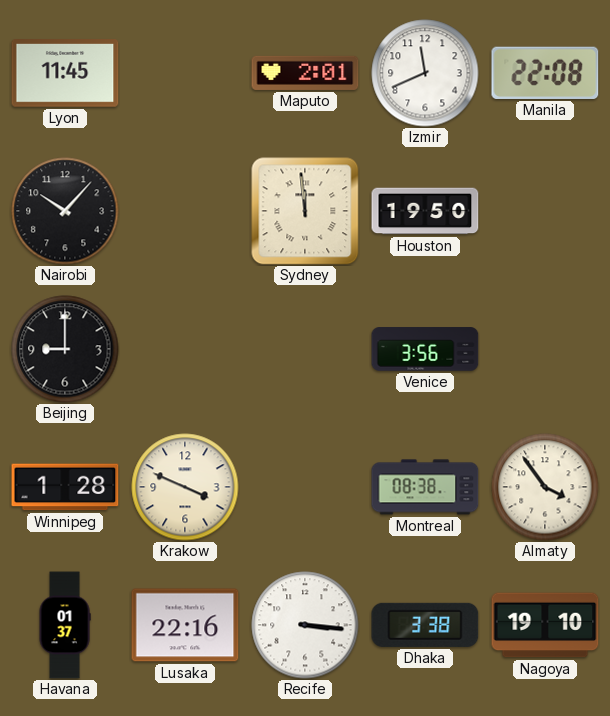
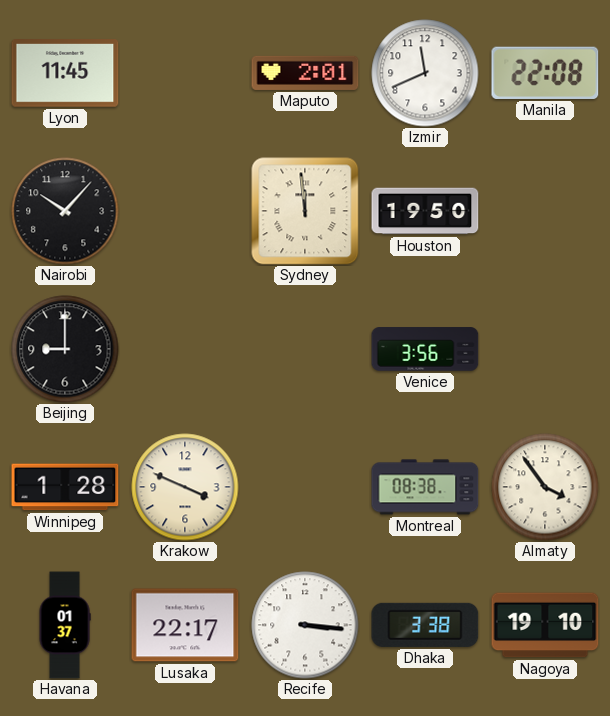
Lusaka: 22:16 -> 22:17
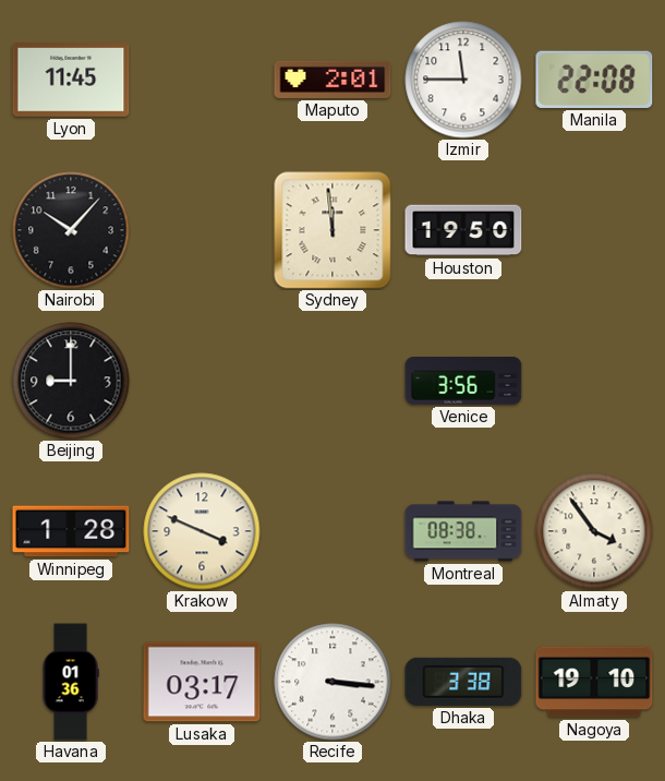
Izmir: 11:41 -> 11:45
Havana: 01:37 -> 01:36
Lusaka: 22:17 -> 03:17
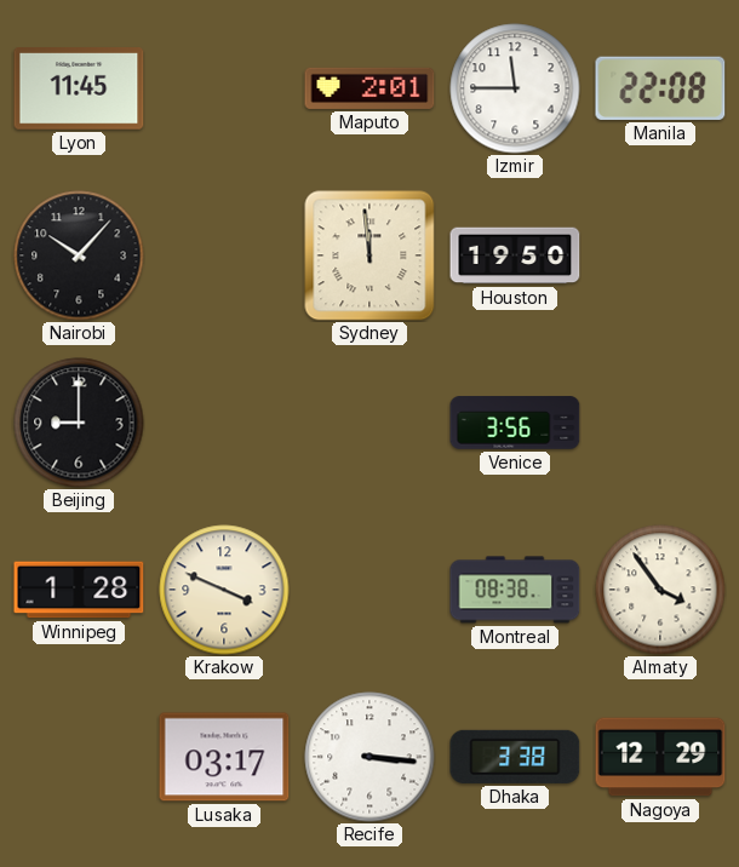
Havana: 01:36 -> none
Nagoya: 19:10 -> 12:29
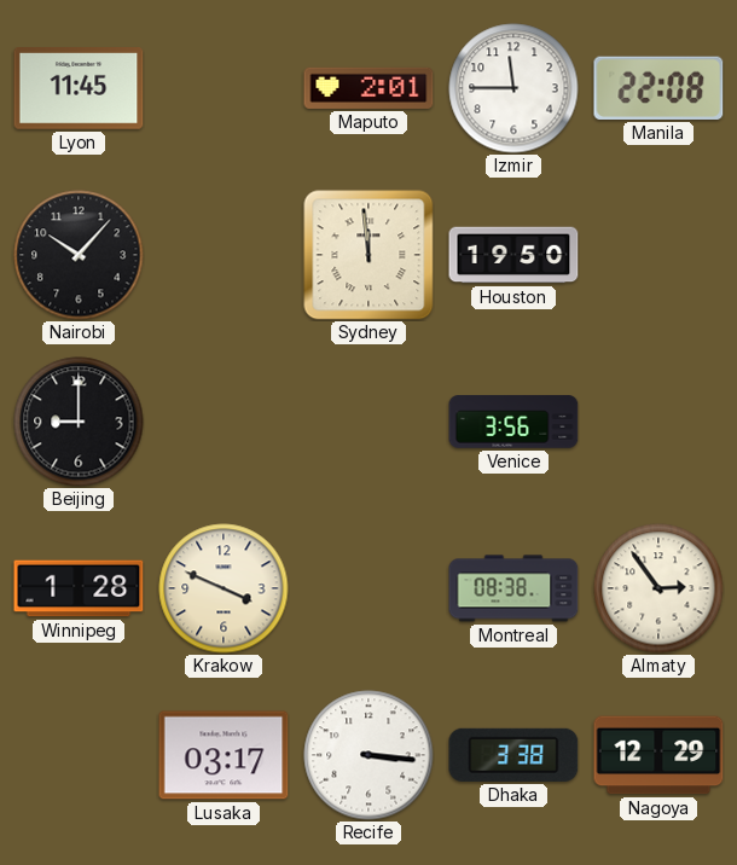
Almaty: 3:54 -> 2:54
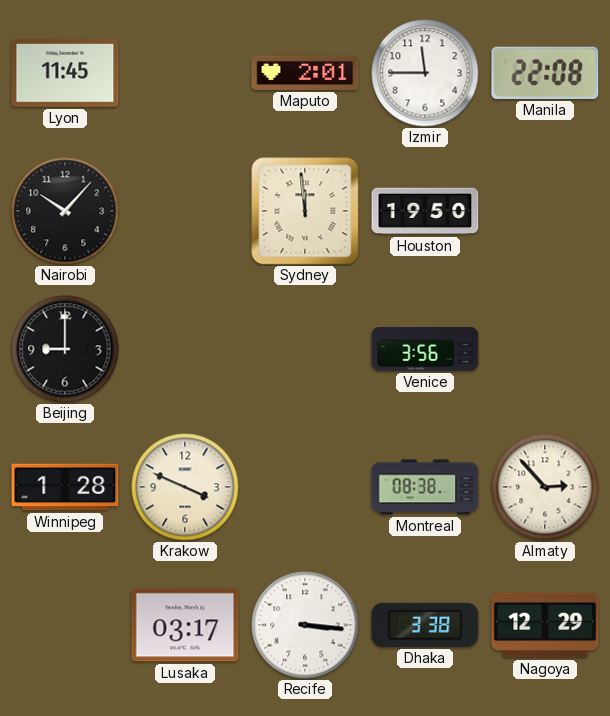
Almaty: 2:54 -> 2:53
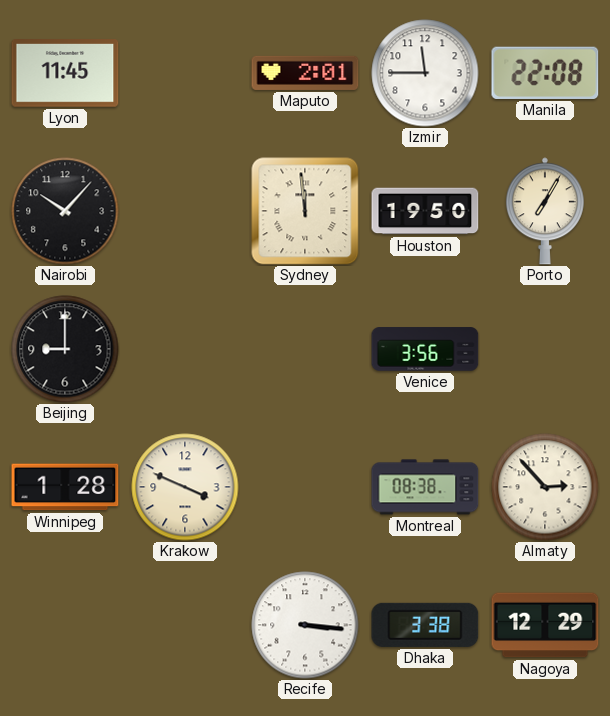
Porto: none -> 7:05
Lusaka: 03:17 -> none
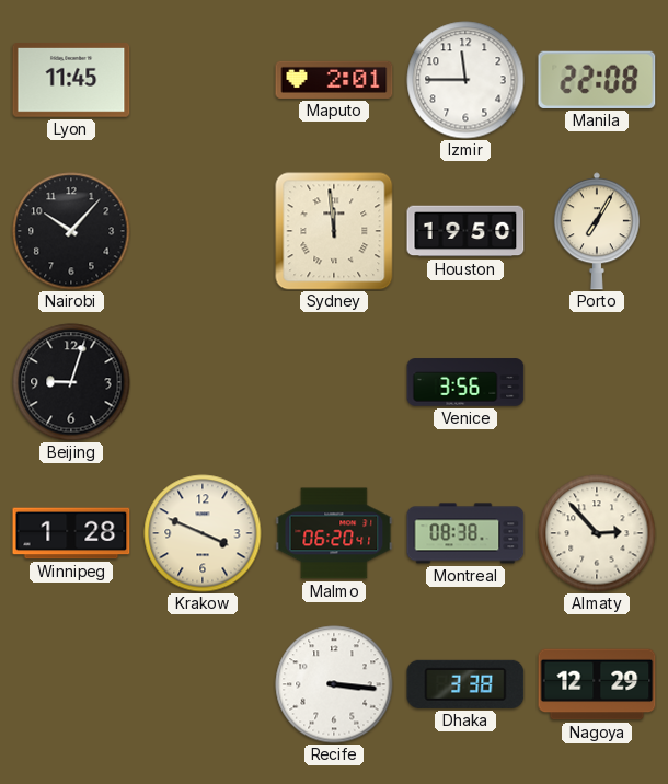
Beijing: 9:00 -> 9:03
Malmo: none -> 06:20
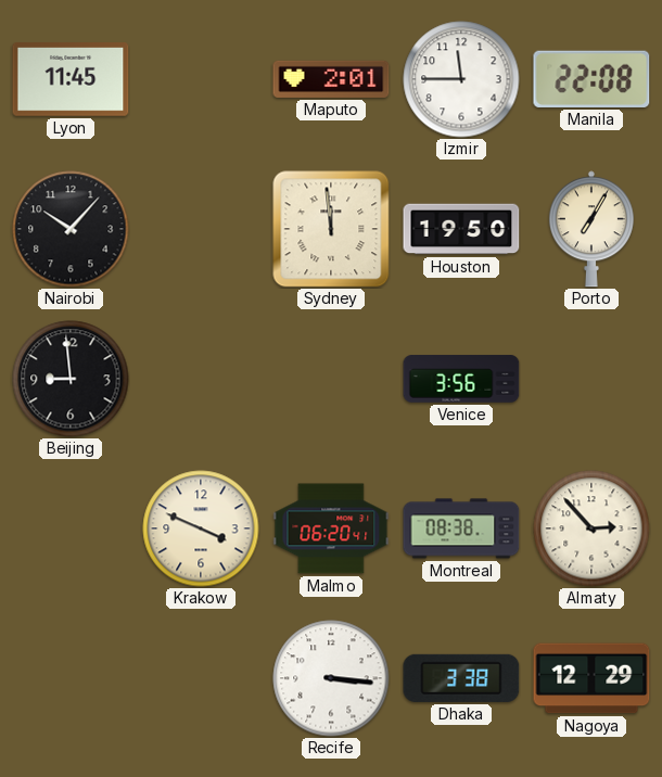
Beijing: 9:03 -> 8:59
Winnipeg: 1:28 -> none
